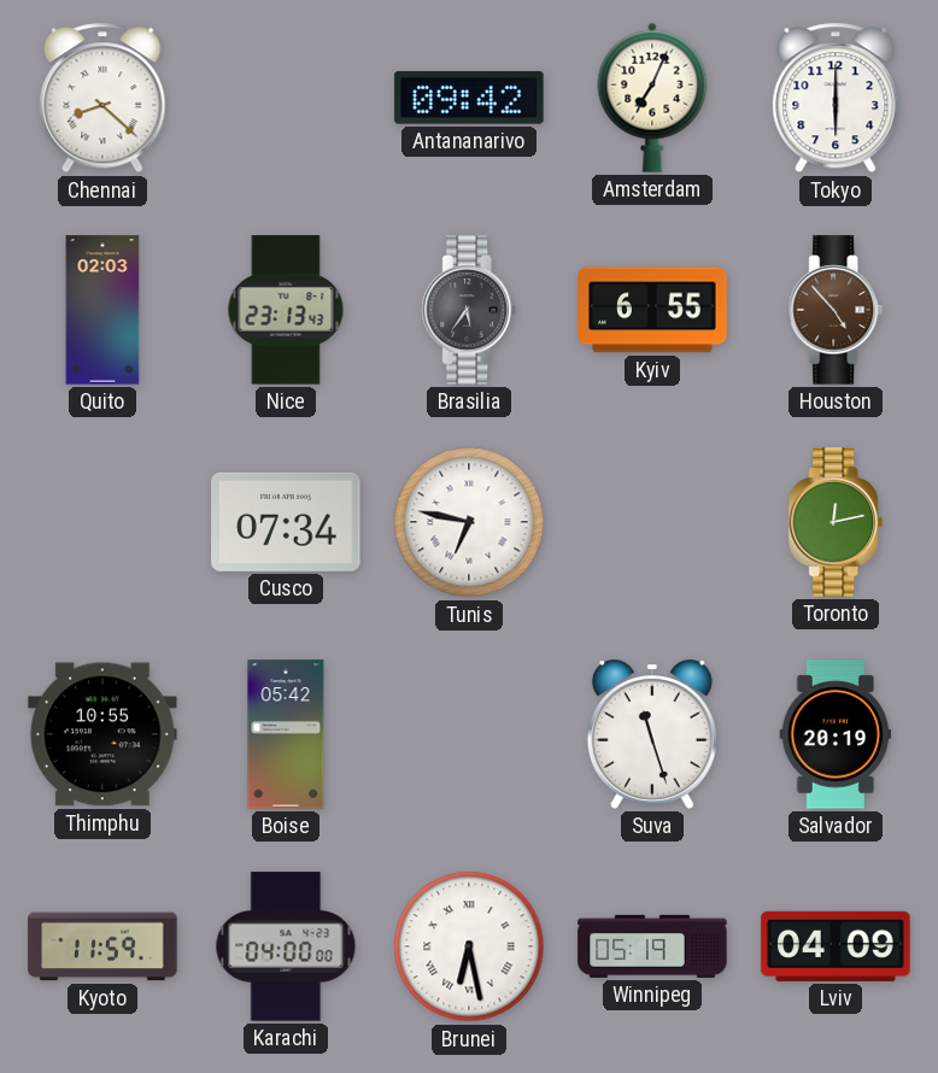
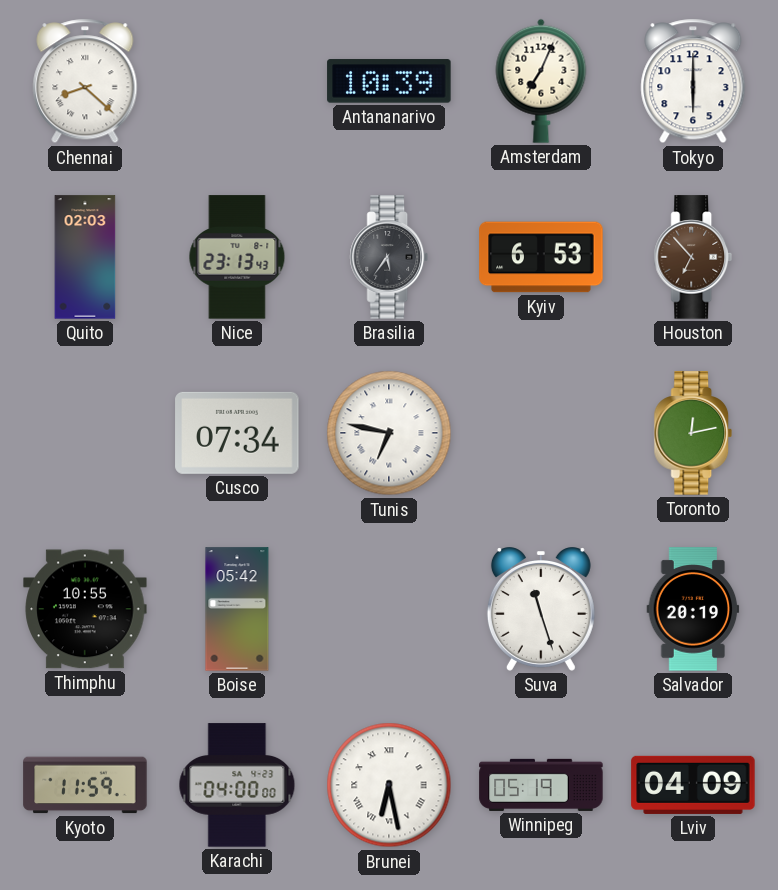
Antananarivo: 09:42 -> 10:39
Kyiv: 6:55 -> 6:53
Houston: 4:53 -> 6:53
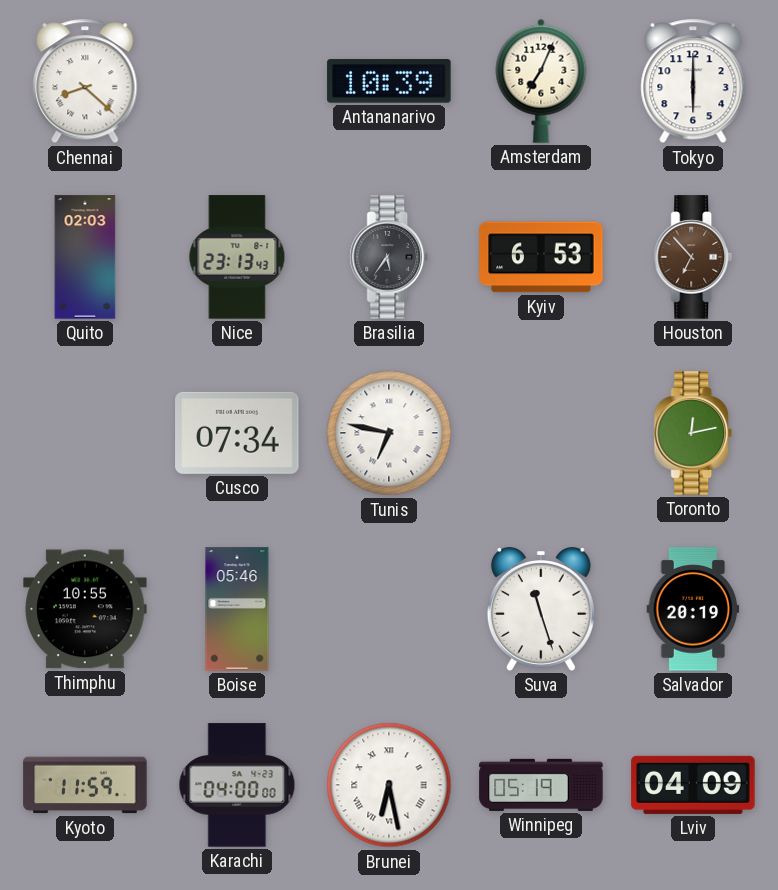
Boise: 05:42 -> 05:46
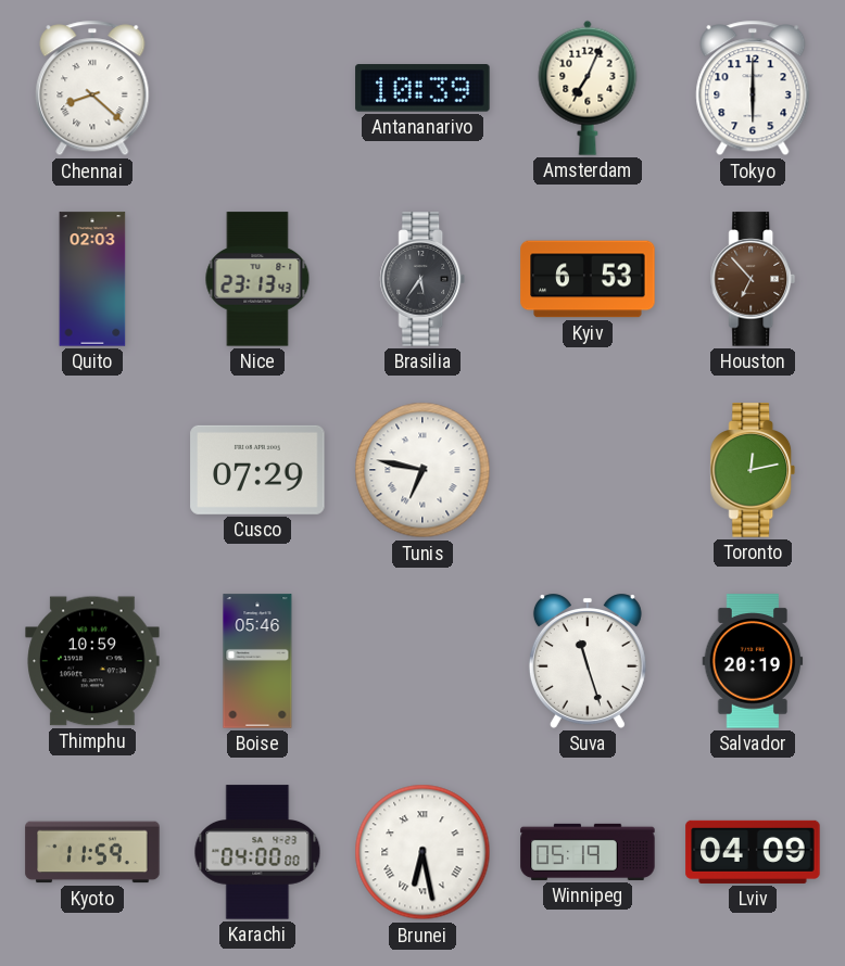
Cusco: 07:34 -> 07:29
Thimphu: 10:55 -> 10:59
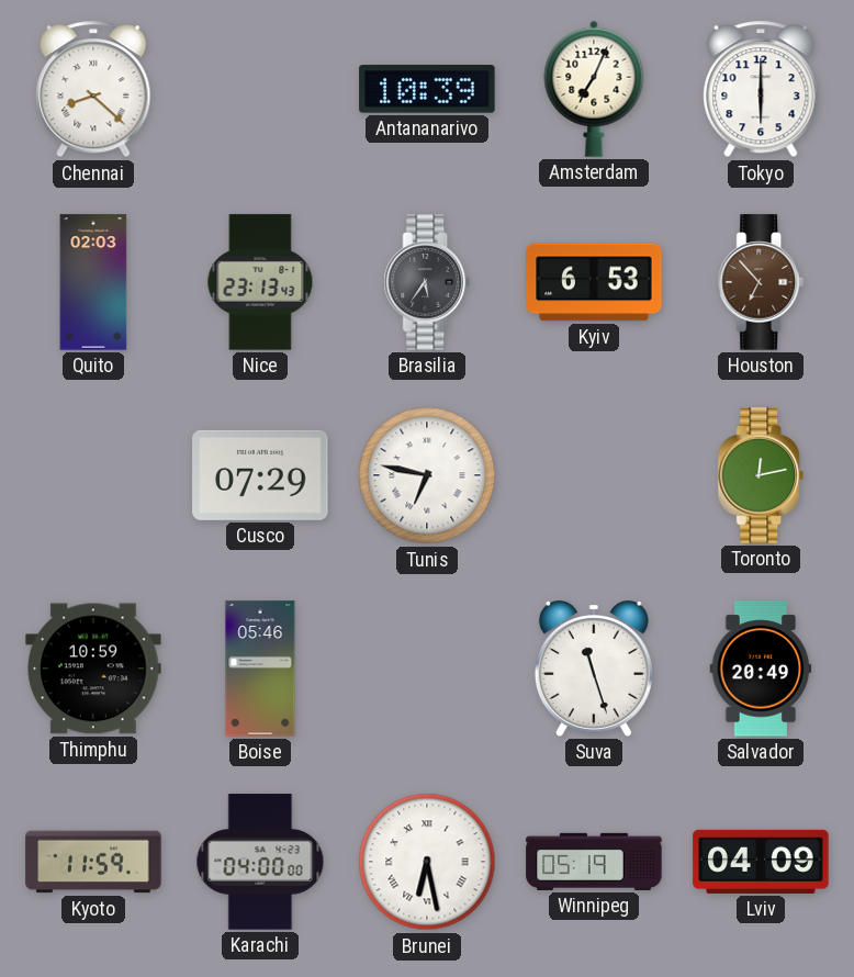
Salvador: 20:19 -> 20:49
